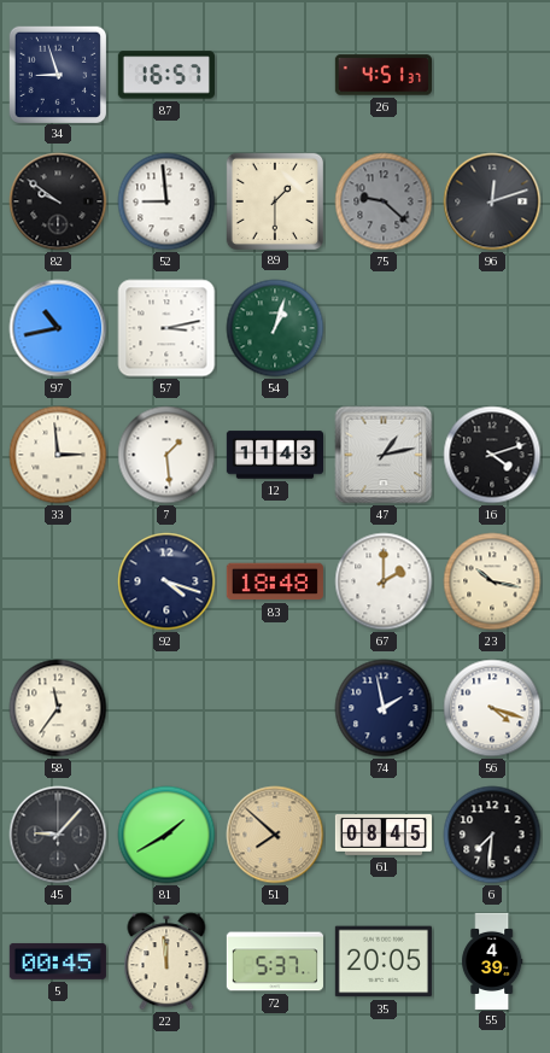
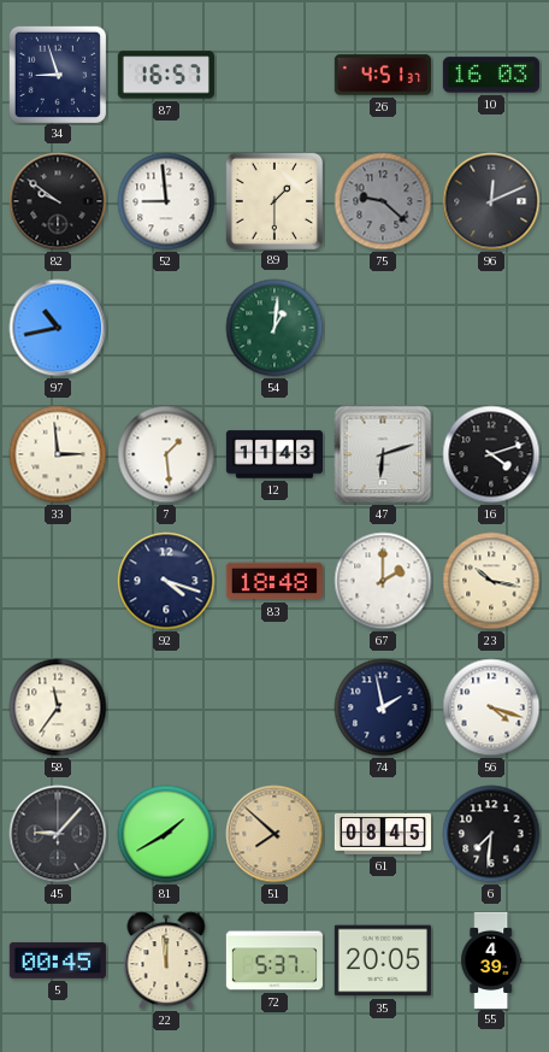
10: none -> 16:03
96: 12:12 -> 12:11
57: 3:13 -> none
54: 1:03 -> 1:01
47: 1:13 -> 6:12
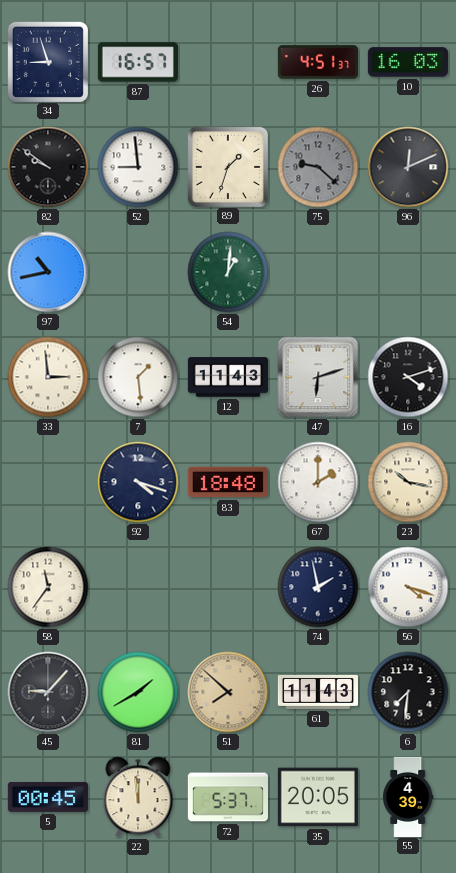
89: 1:30 -> 1:33
61: 08:45 -> 11:43
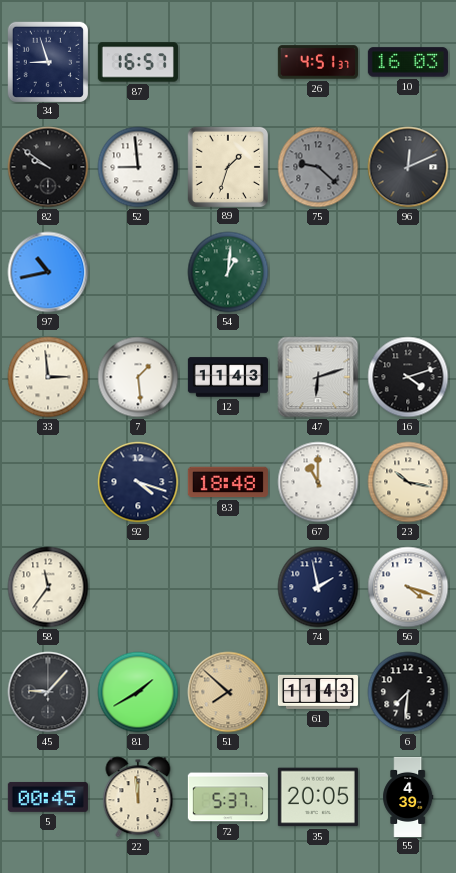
67: 2:00 -> 11:00
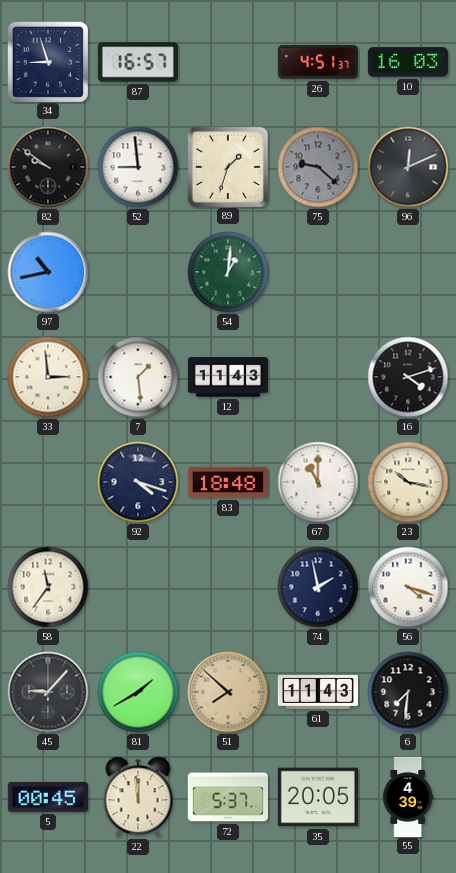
47: 6:12 -> none
